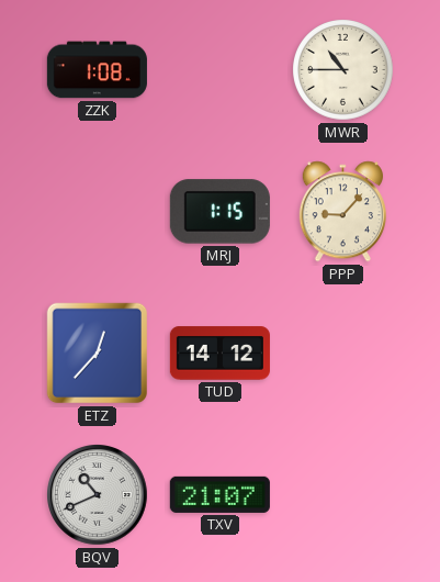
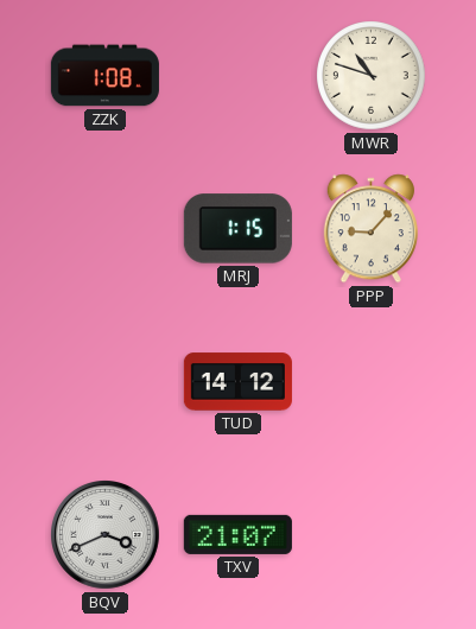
MWR: 10:45 -> 10:48
ETZ: 12:37 -> none
BQV: 10:41 -> 3:41
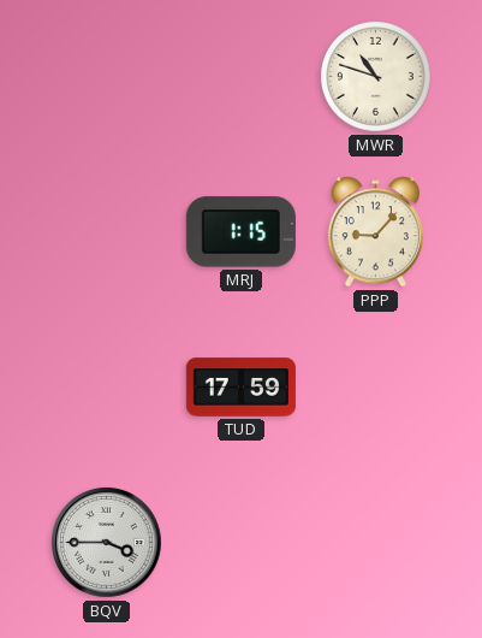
ZZK: 1:08 -> none
TUD: 14:12 -> 17:59
BQV: 3:41 -> 3:45
TXV: 21:07 -> none
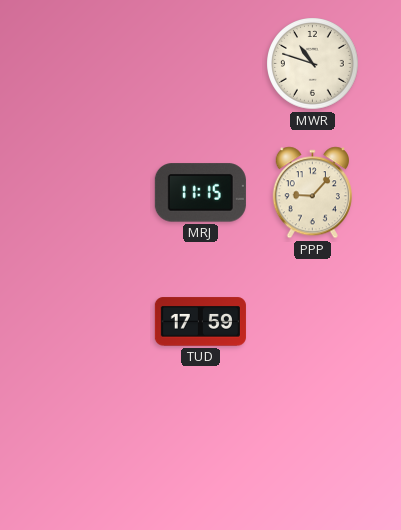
MRJ: 1:15 -> 11:15
BQV: 3:45 -> none
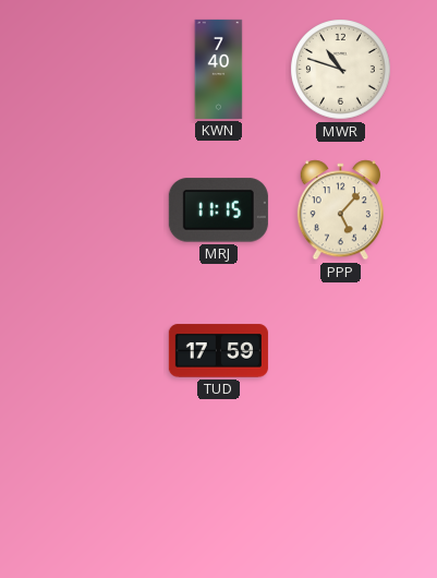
KWN: none -> 7:40
PPP: 9:07 -> 5:07
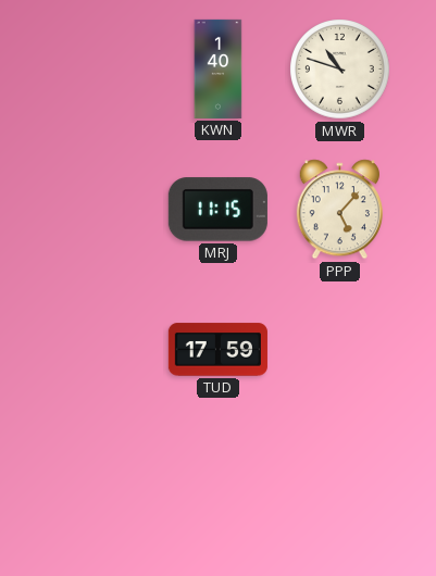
KWN: 7:40 -> 1:40
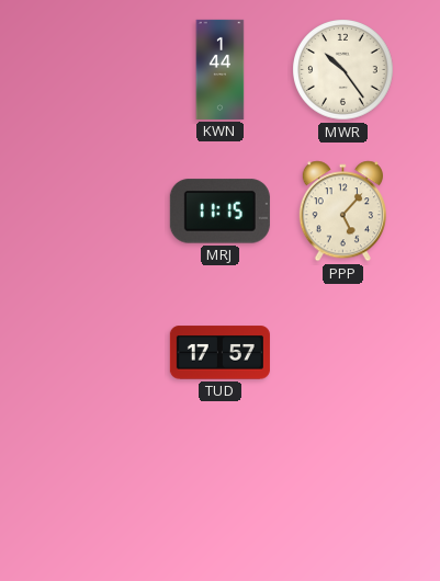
KWN: 1:40 -> 1:44
MWR: 10:48 -> 10:24
TUD: 17:59 -> 17:57
